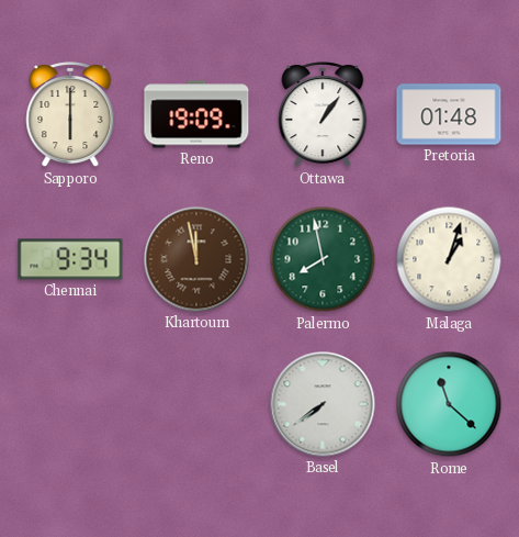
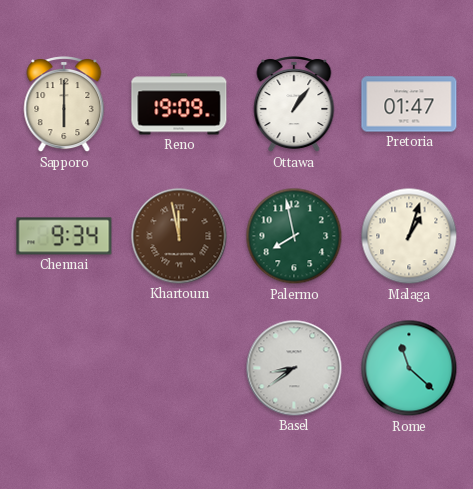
Pretoria: 01:48 -> 01:47
Basel: 7:39 -> 8:39
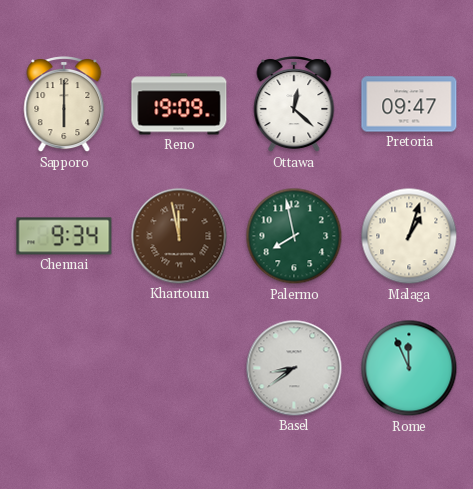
Ottawa: 1:06 -> 12:22
Pretoria: 01:47 -> 09:47
Rome: 11:22 -> 11:56
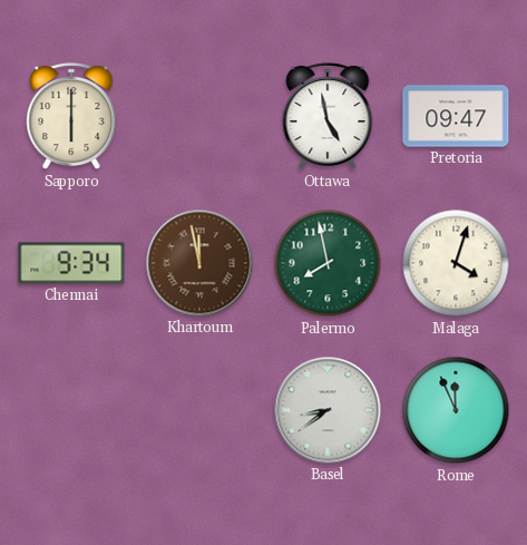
Reno: 19:09 -> none
Ottawa: 12:22 -> 4:58
Malaga: 1:03 -> 4:03
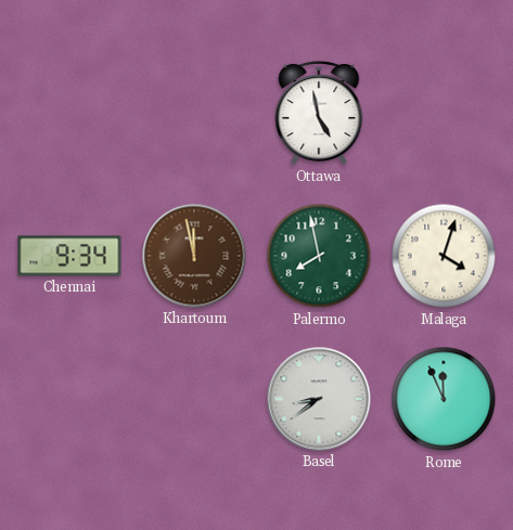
Sapporo: 6:00 -> none
Pretoria: 09:47 -> none
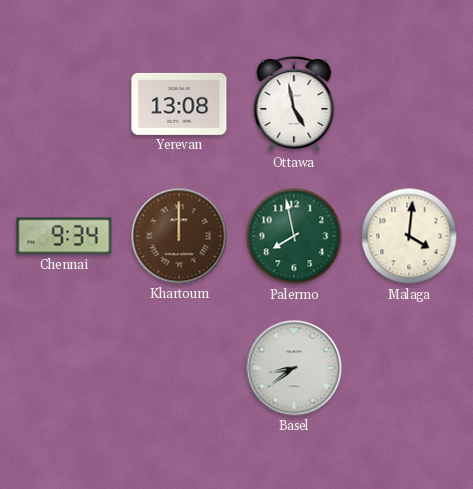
Yerevan: none -> 13:08
Khartoum: 11:58 -> 12:00
Malaga: 4:03 -> 4:01
Rome: 11:56 -> none
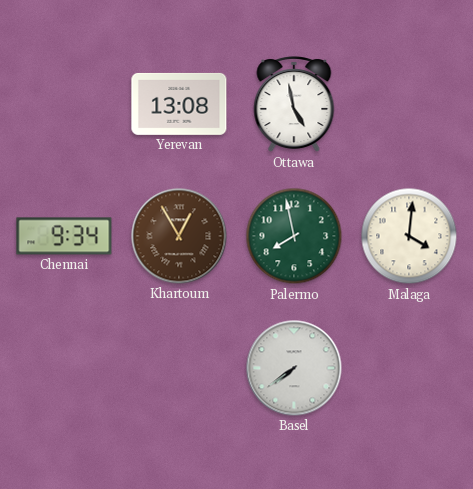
Khartoum: 12:00 -> 12:55
Basel: 8:39 -> 7:39
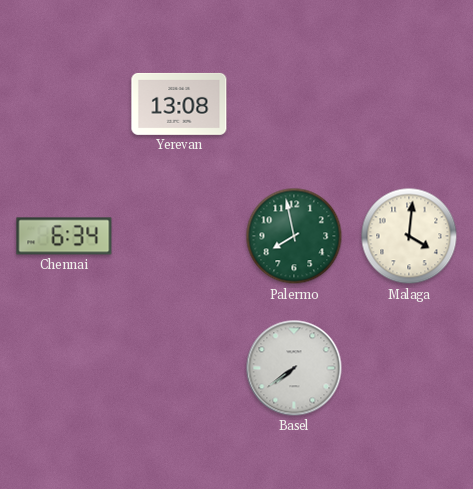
Ottawa: 4:58 -> none
Chennai: 9:34 -> 6:34
Khartoum: 12:55 -> none
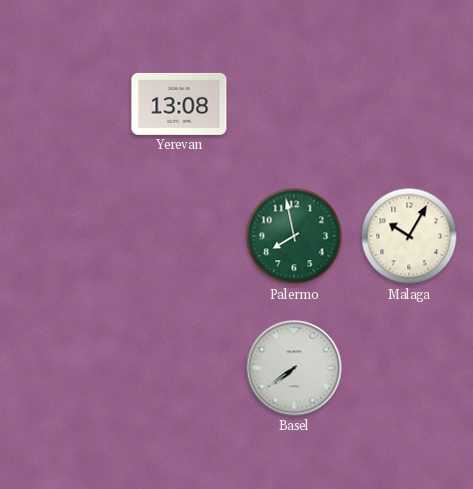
Chennai: 6:34 -> none
Malaga: 4:01 -> 10:05
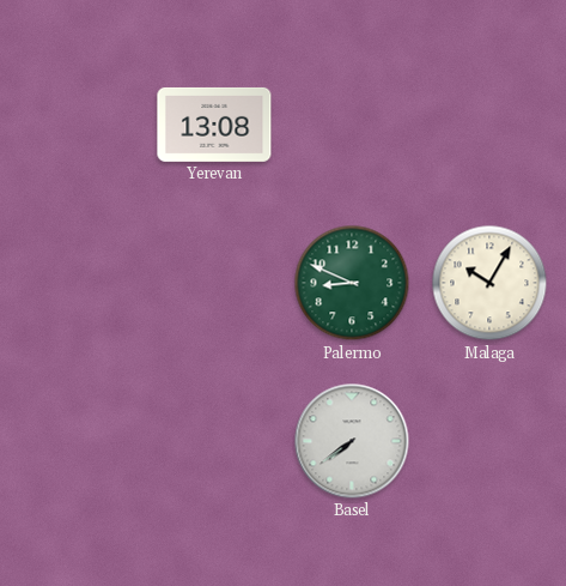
Palermo: 7:58 -> 8:49
